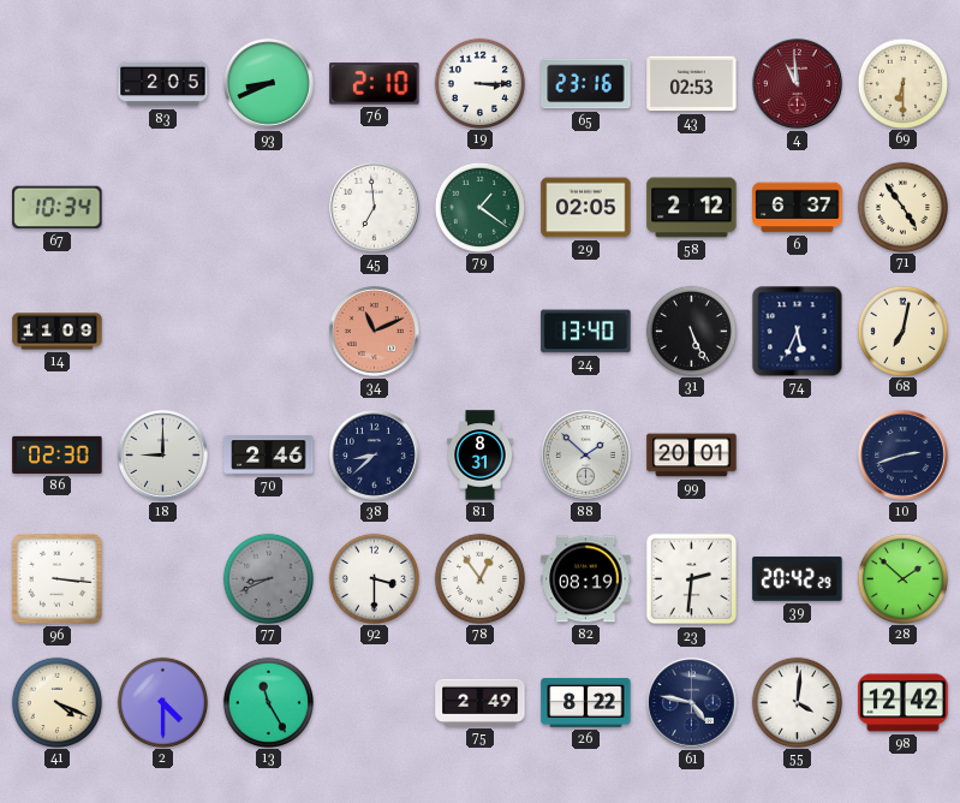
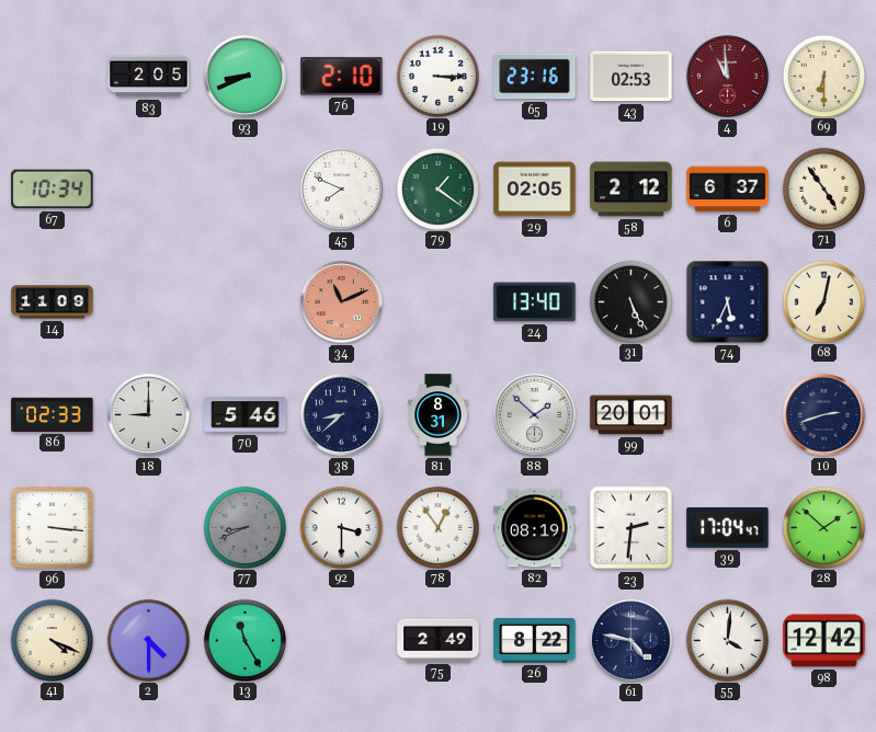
45: 6:59 -> 7:49
86: 02:30 -> 02:33
70: 2:46 -> 5:46
39: 20:42 -> 17:04
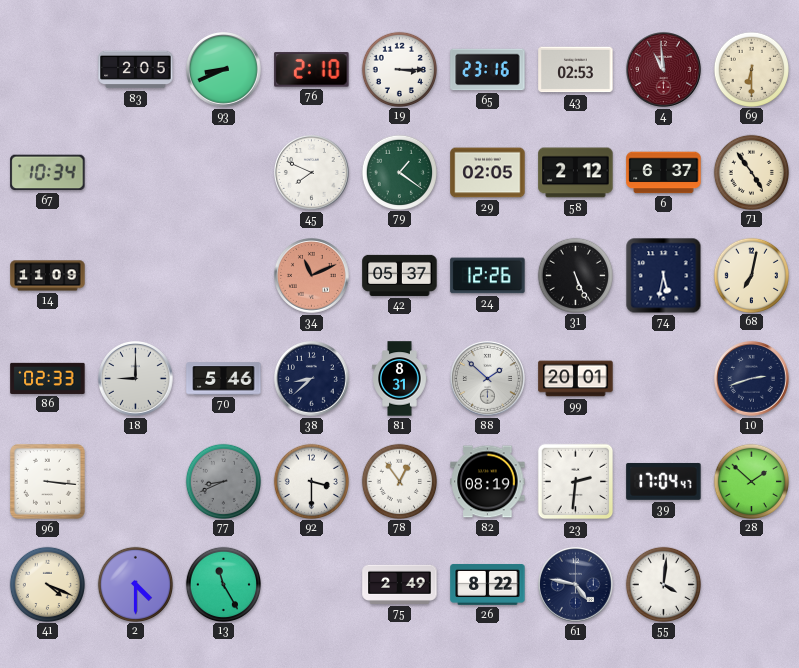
42: none -> 05:37
24: 13:40 -> 12:26
74: 5:34 -> 5:32
98: 12:42 -> none
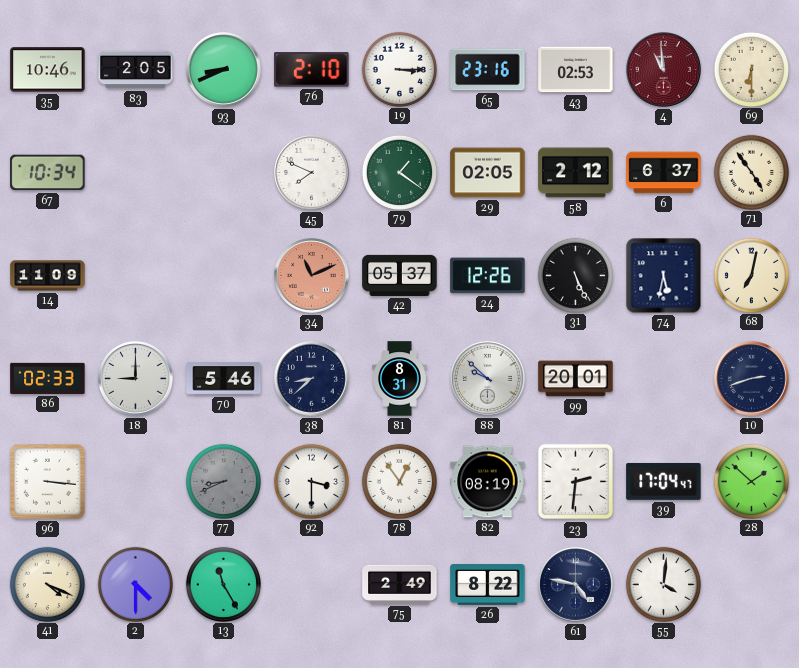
35: none -> 10:46
88: 1:52 -> 9:52
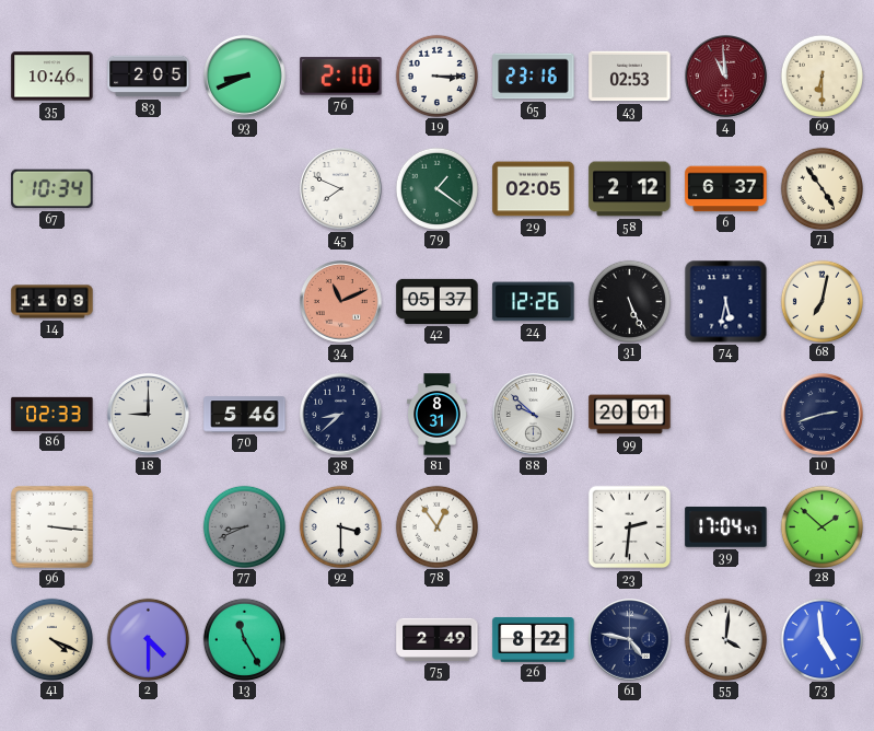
82: 08:19 -> none
73: none -> 4:59
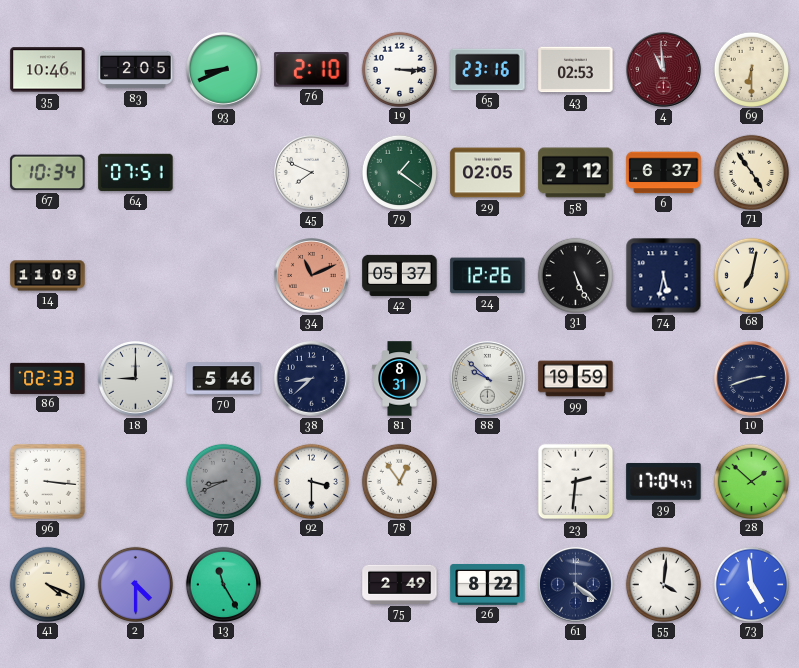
64: none -> 07:51
99: 20:01 -> 19:59
61: 4:47 -> 4:21
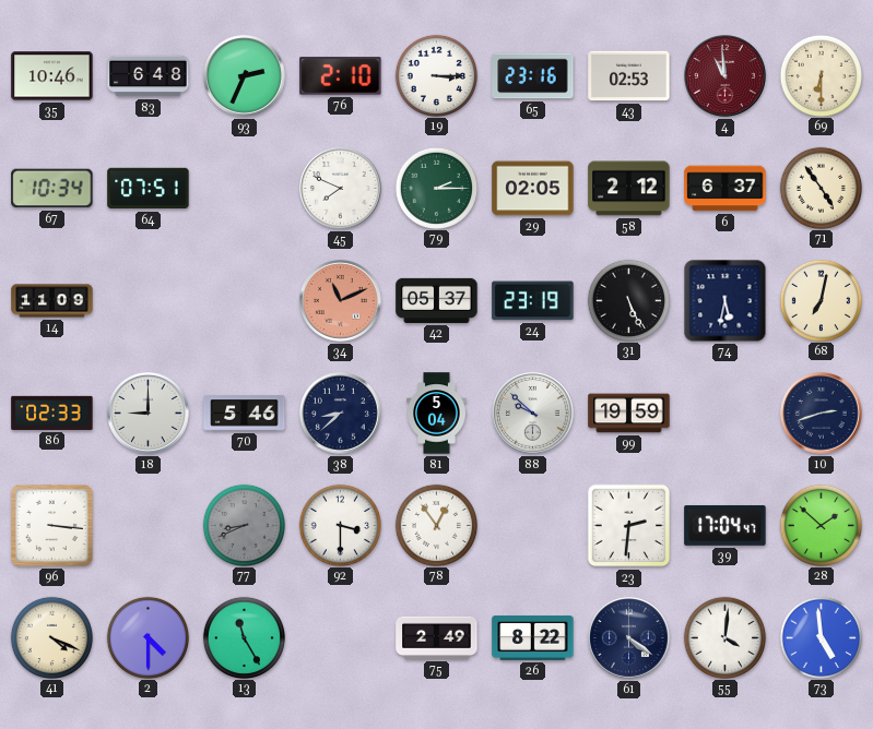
83: 2:05 -> 6:48
93: 8:41 -> 2:34
79: 1:21 -> 2:15
24: 12:26 -> 23:19
81: 8:31 -> 5:04
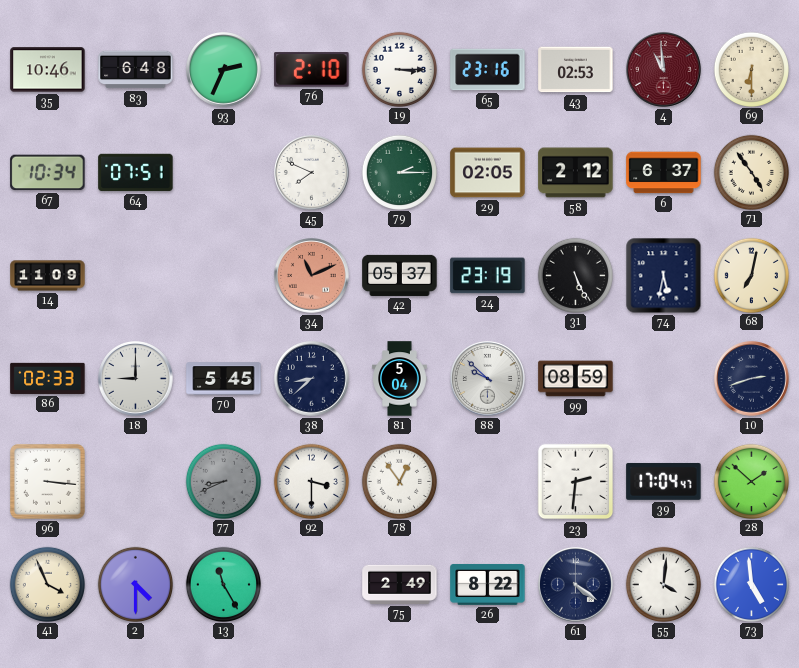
70: 5:46 -> 5:45
99: 19:59 -> 08:59
41: 4:19 -> 3:56
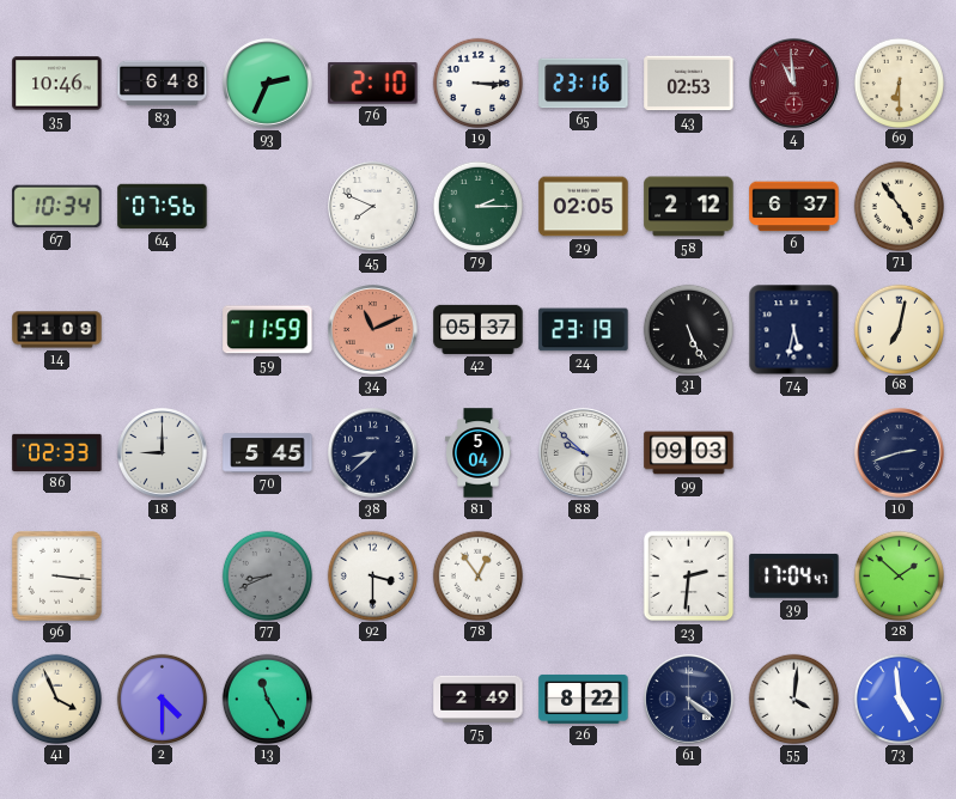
64: 07:51 -> 07:56
59: none -> 11:59
99: 08:59 -> 09:03
